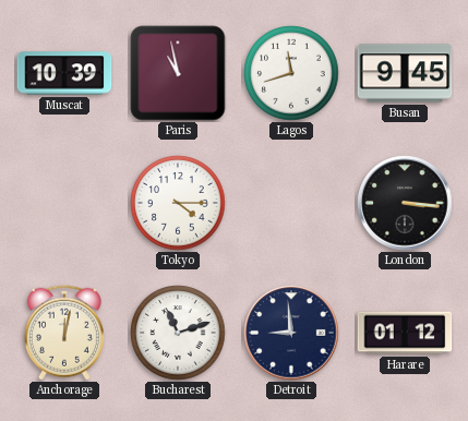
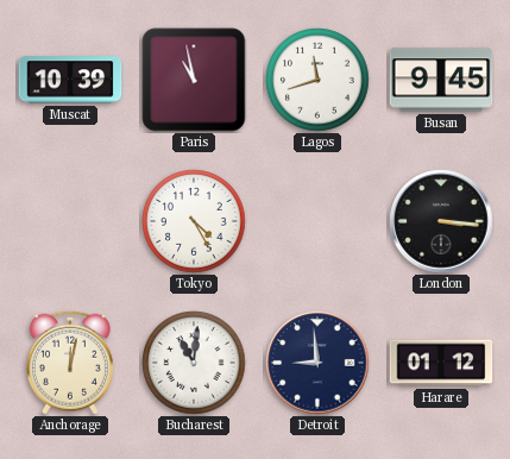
Tokyo: 4:15 -> 4:25
Bucharest: 11:12 -> 11:01
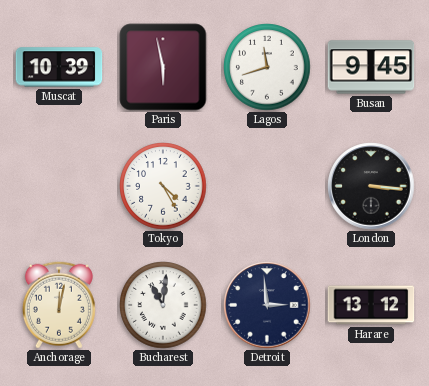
Paris: 10:58 -> 5:58
Detroit: 8:59 -> 2:59
Harare: 01:12 -> 13:12
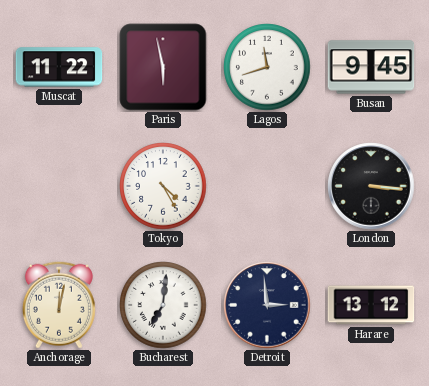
Muscat: 10:39 -> 11:22
Bucharest: 11:01 -> 7:01
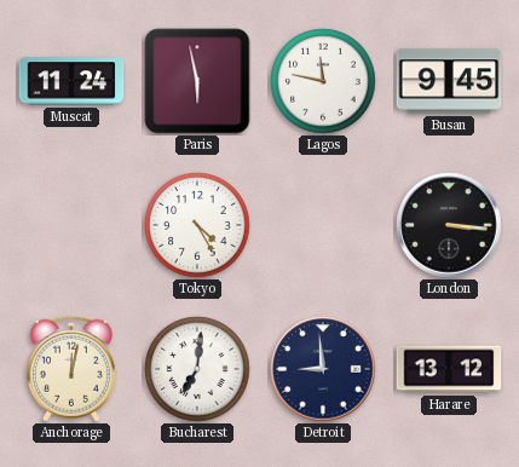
Muscat: 11:22 -> 11:24
Lagos: 11:42 -> 11:47
Detroit: 2:59 -> 8:59
